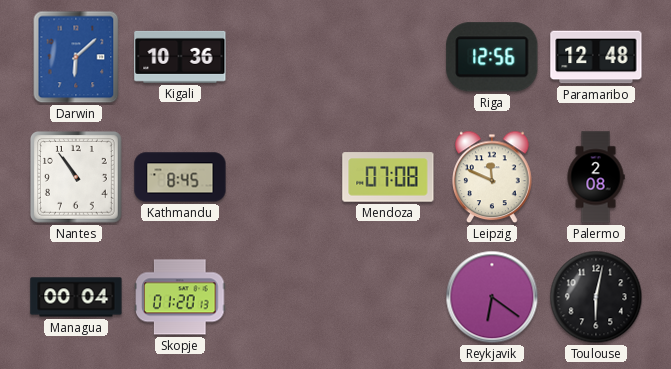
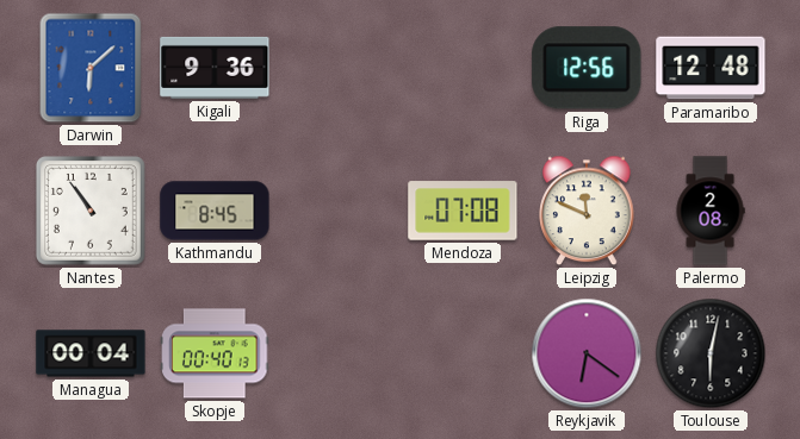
Kigali: 10:36 -> 9:36
Skopje: 01:20 -> 00:40
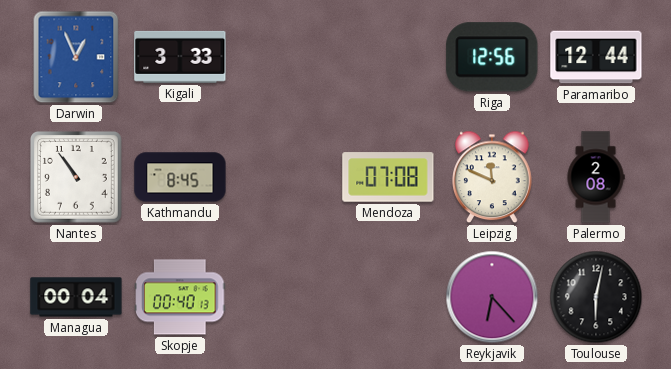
Darwin: 6:08 -> 12:56
Kigali: 9:36 -> 3:33
Paramaribo: 12:48 -> 12:44
Reykjavik: 6:21 -> 6:23
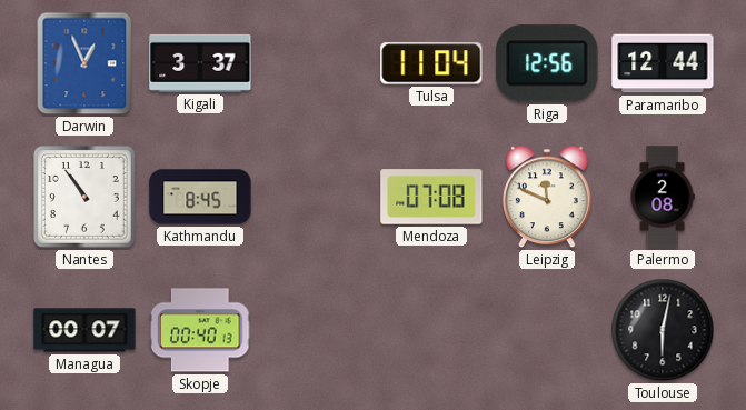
Kigali: 3:33 -> 3:37
Tulsa: none -> 11:04
Managua: 00:04 -> 00:07
Reykjavik: 6:23 -> none
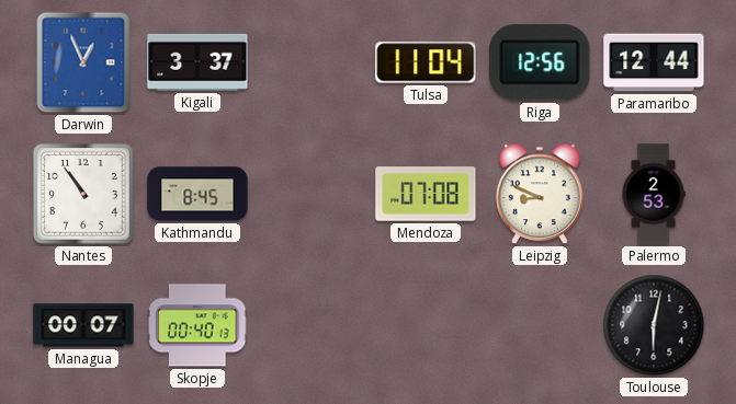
Leipzig: 11:49 -> 8:49
Palermo: 2:08 -> 2:53
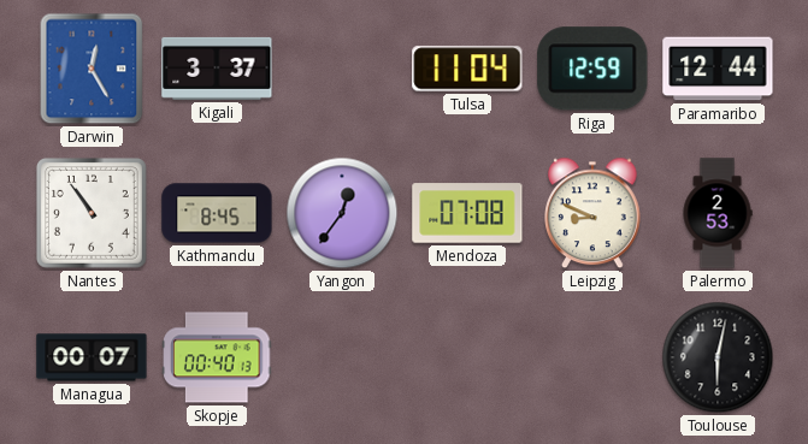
Darwin: 12:56 -> 12:25
Riga: 12:56 -> 12:59
Yangon: none -> 12:36
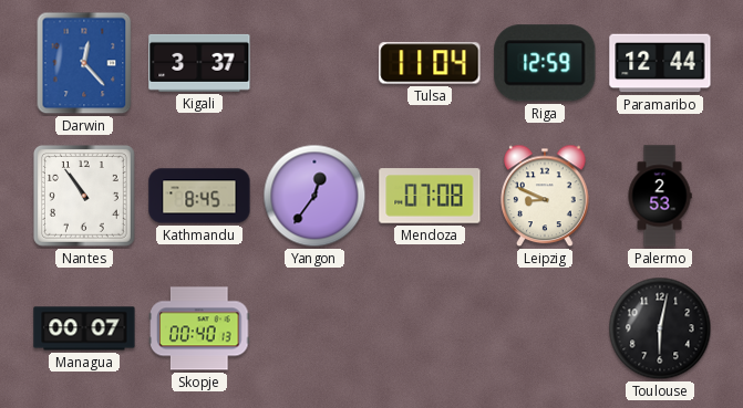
Darwin: 12:25 -> 12:23
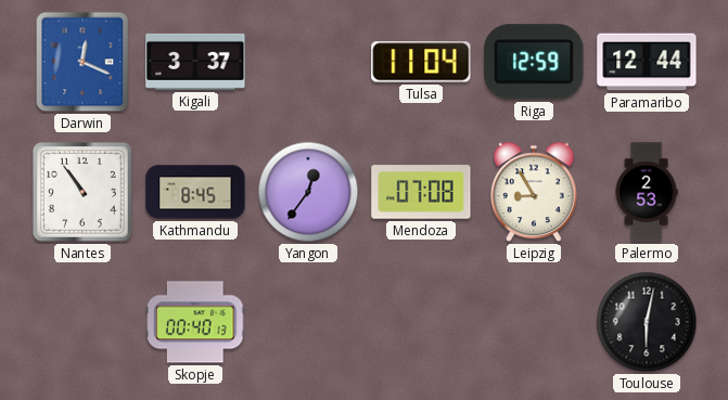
Darwin: 12:23 -> 12:19
Leipzig: 8:49 -> 8:55
Managua: 00:07 -> none
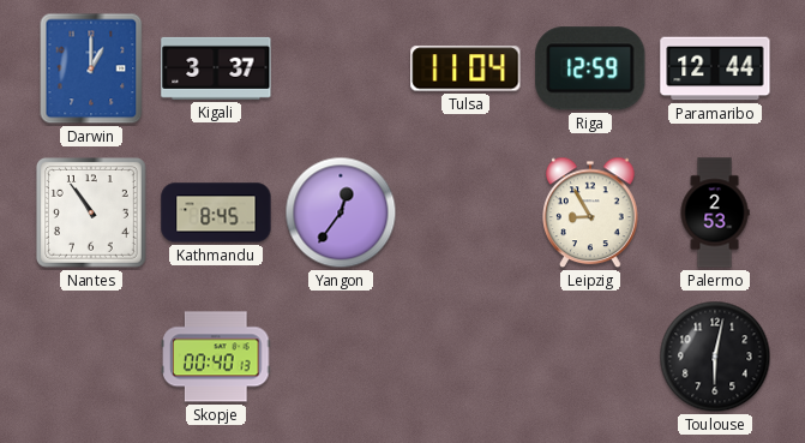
Darwin: 12:19 -> 1:00
Mendoza: 07:08 -> none
